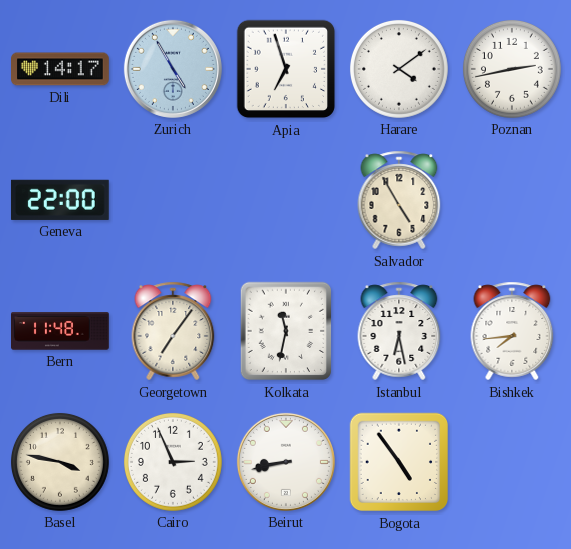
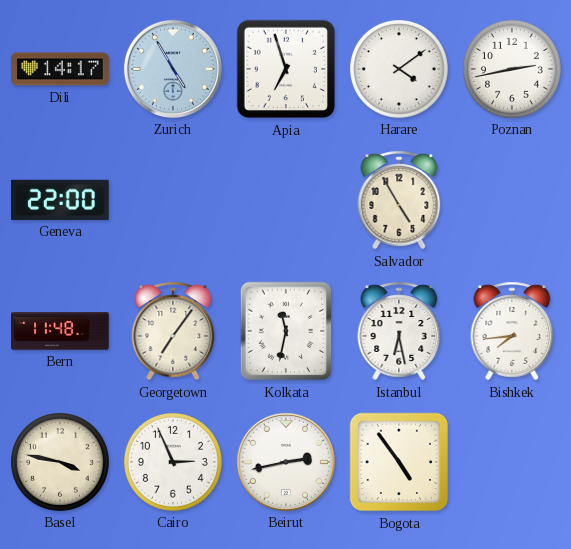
Beirut: 8:43 -> 2:43
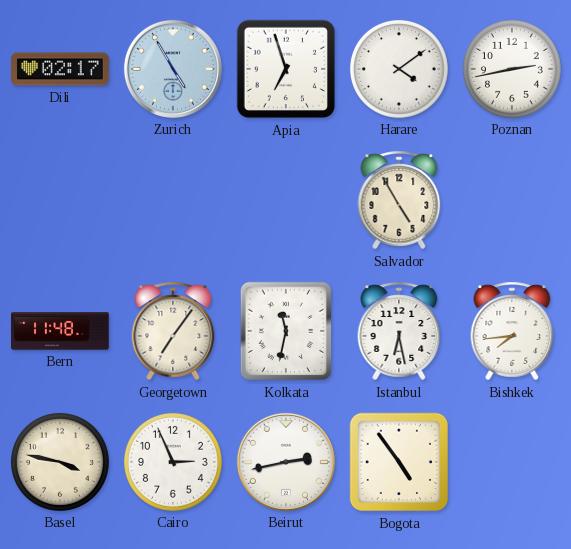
Dili: 14:17 -> 02:17
Geneva: 22:00 -> none
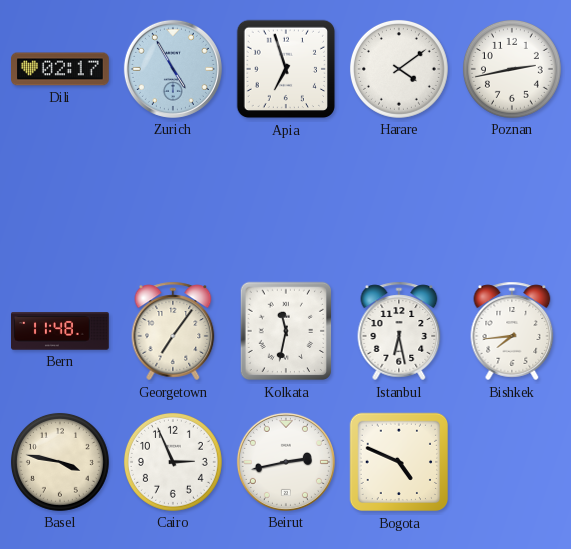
Salvador: 4:55 -> none
Bogota: 4:54 -> 4:49
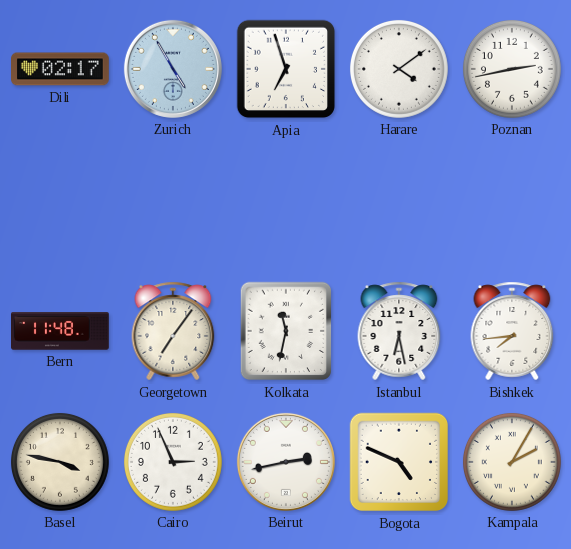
Kampala: none -> 2:05
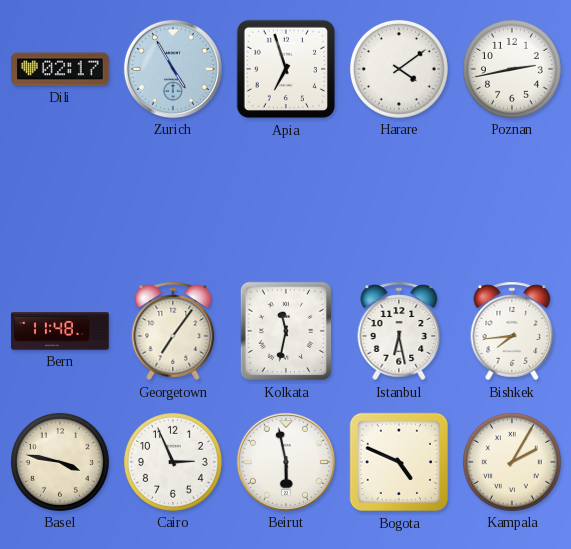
Beirut: 2:43 -> 5:58
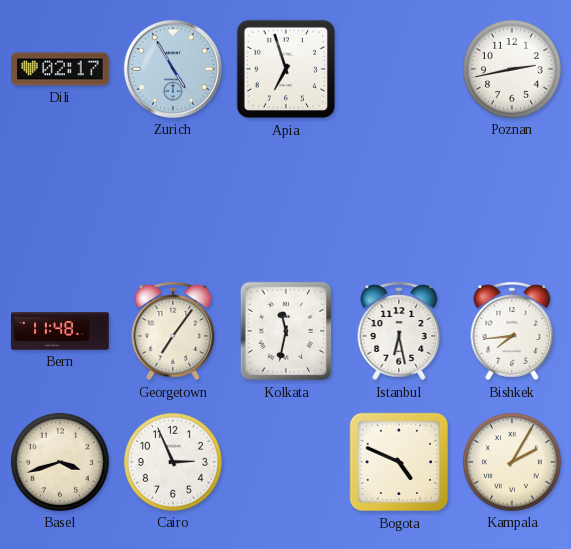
Harare: 4:09 -> none
Basel: 3:47 -> 3:42
Beirut: 5:58 -> none
